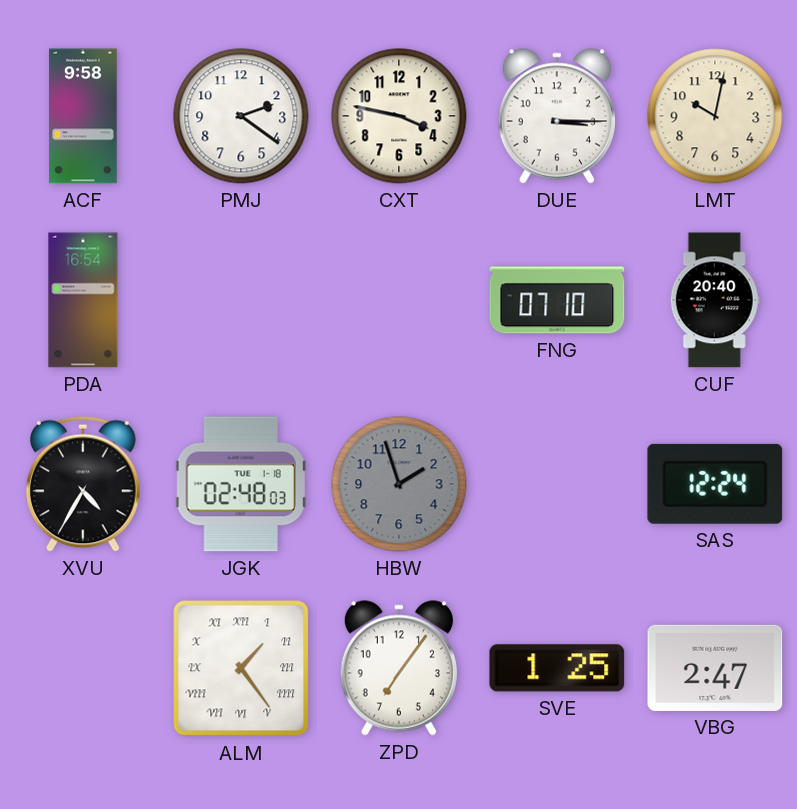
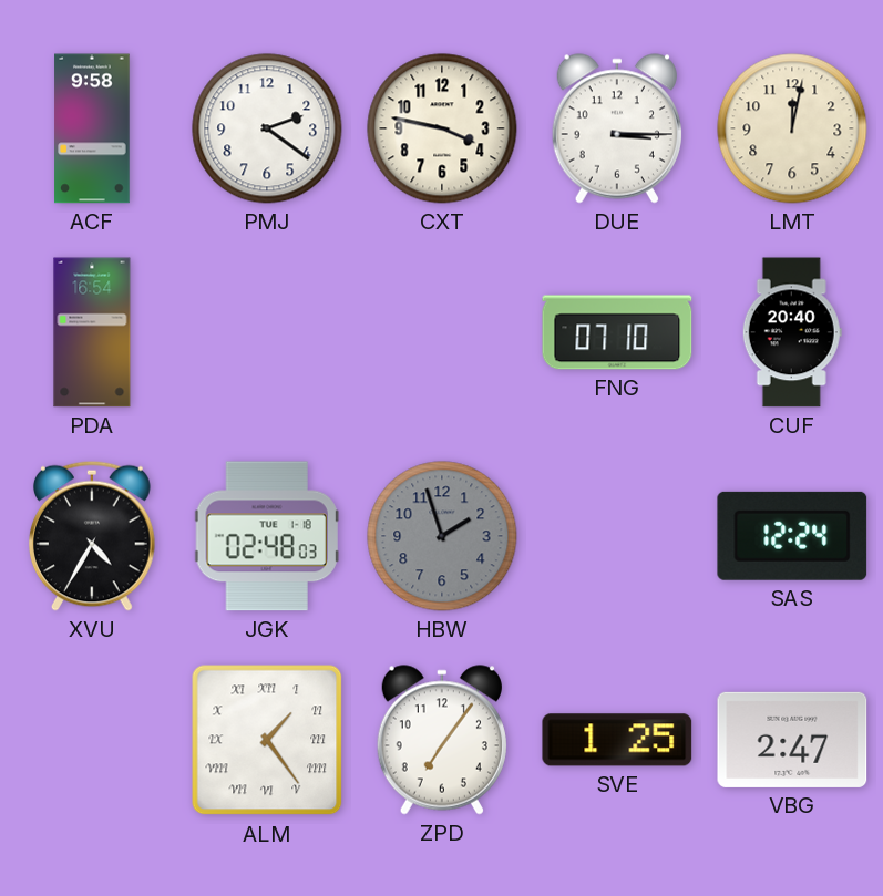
LMT: 10:02 -> 12:02
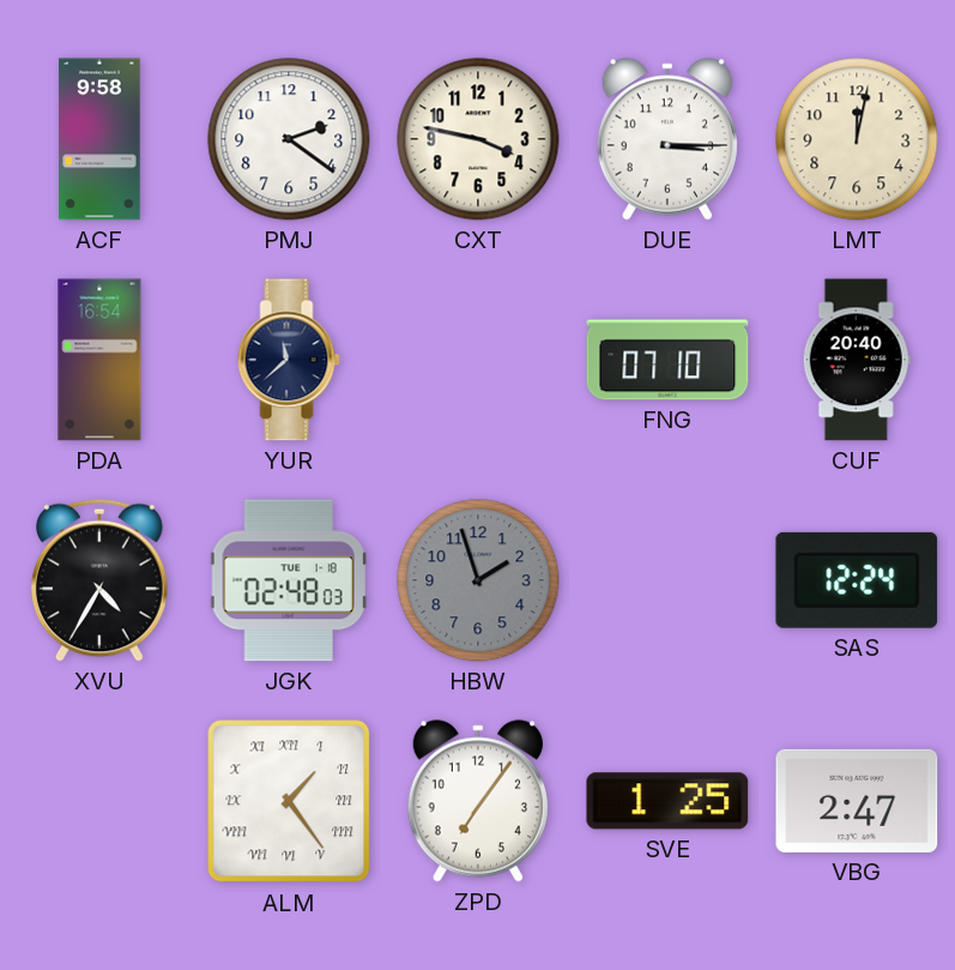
YUR: none -> 11:38
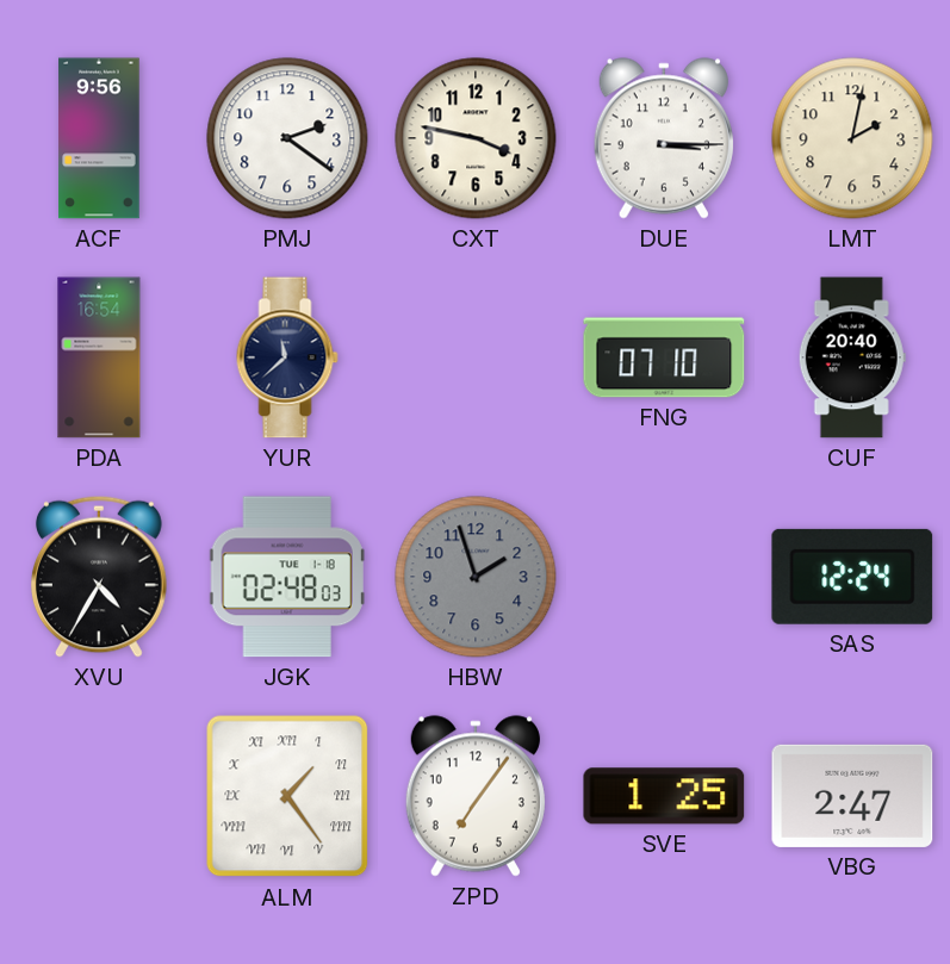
ACF: 9:58 -> 9:56
LMT: 12:02 -> 2:02
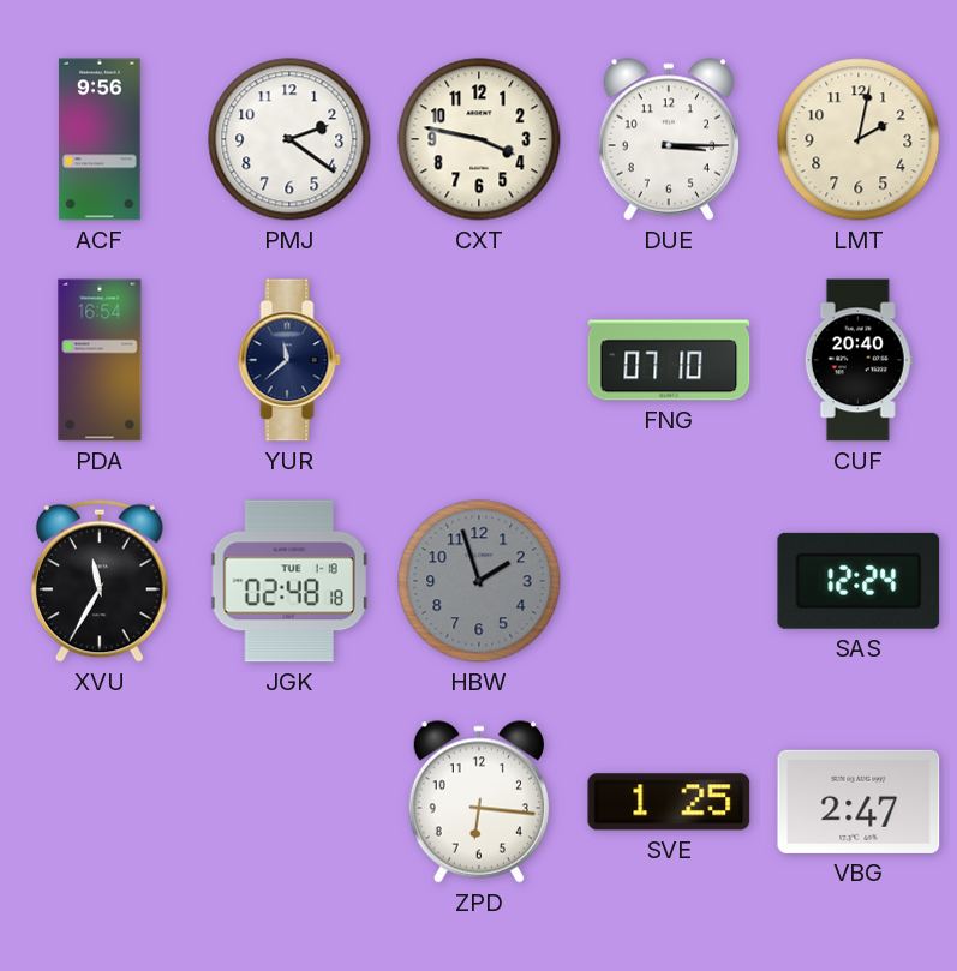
XVU: 4:35 -> 11:35
JGK: 02:48:03 -> 02:48:18
ALM: 1:24 -> none
ZPD: 7:06 -> 6:16
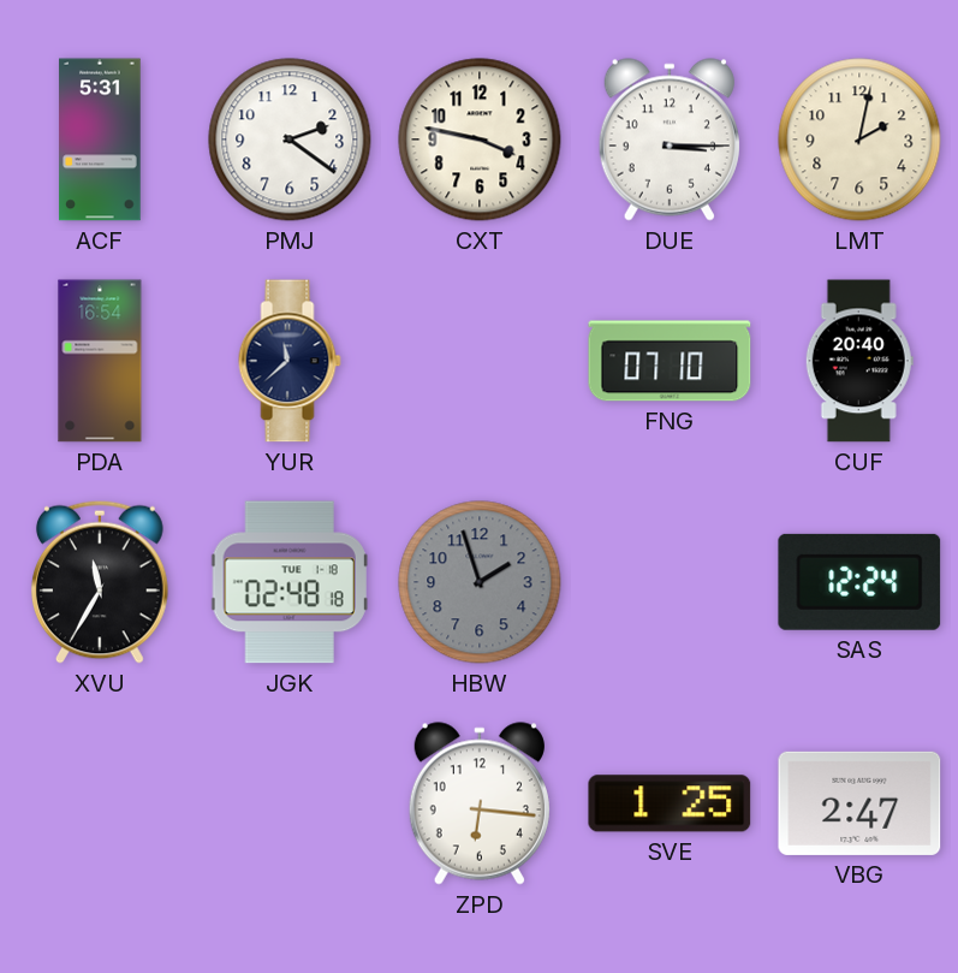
ACF: 9:56 -> 5:31
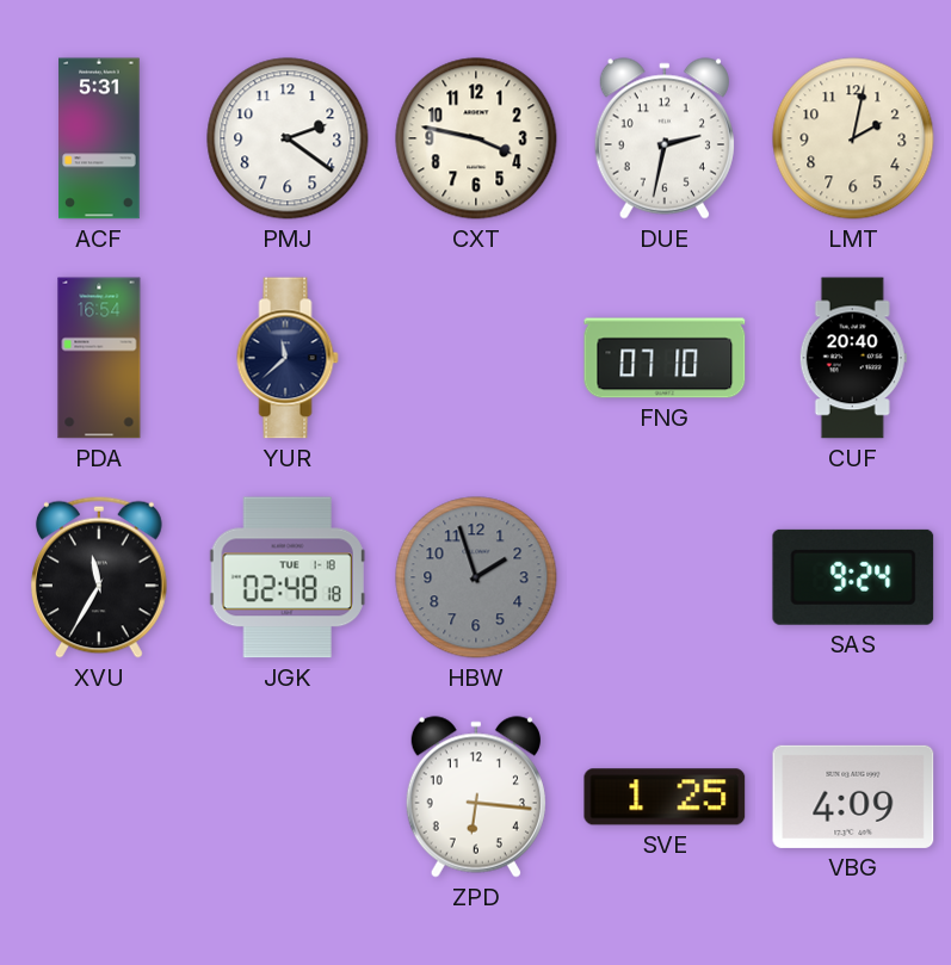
DUE: 3:15 -> 2:32
SAS: 12:24 -> 9:24
VBG: 2:47 -> 4:09
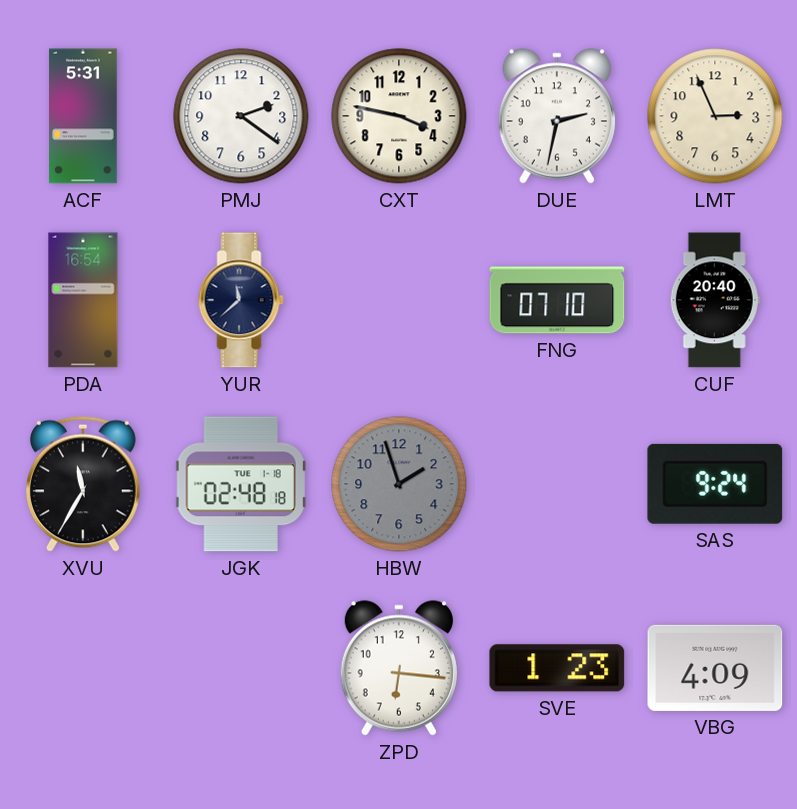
LMT: 2:02 -> 2:56
SVE: 1:25 -> 1:23
